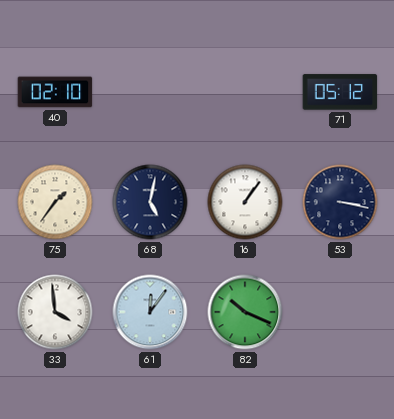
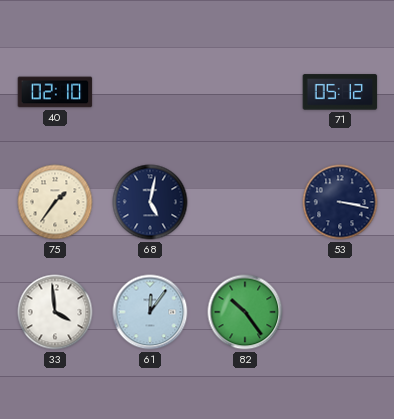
16: 1:06 -> none
82: 10:19 -> 10:24
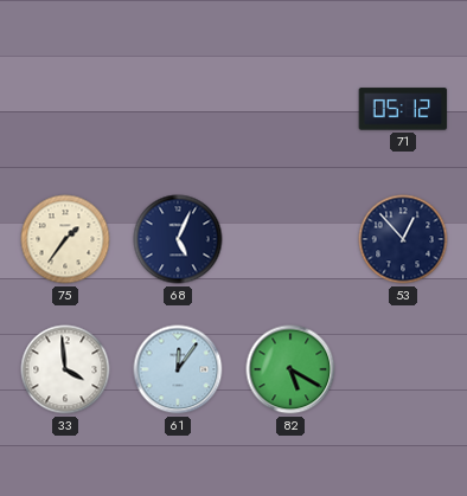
40: 02:10 -> none
68: 5:02 -> 5:04
53: 3:17 -> 12:53
82: 10:24 -> 5:20
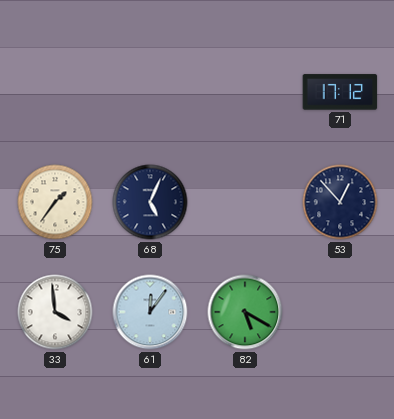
71: 05:12 -> 17:12
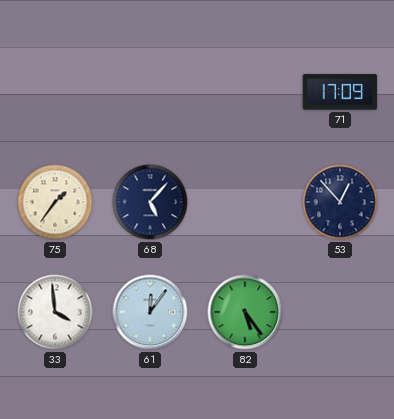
71: 17:12 -> 17:09
68: 5:04 -> 5:07
82: 5:20 -> 5:24
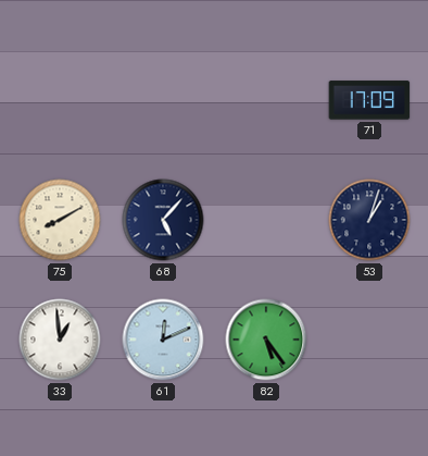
75: 1:36 -> 8:10
53: 12:53 -> 1:03
33: 3:59 -> 12:59
61: 12:06 -> 12:11
